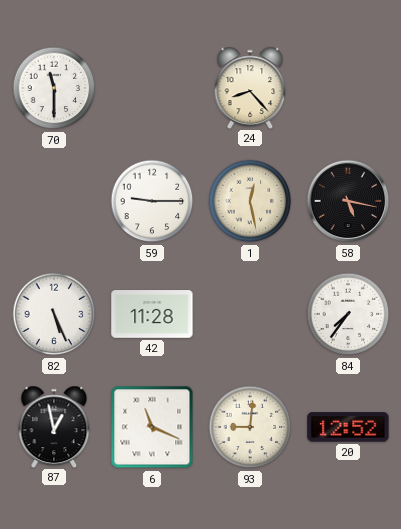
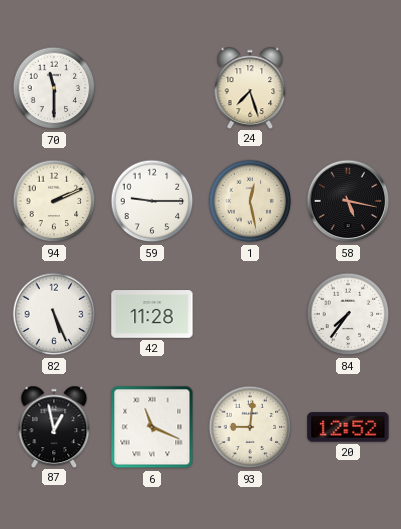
24: 8:23 -> 7:27
94: none -> 2:11
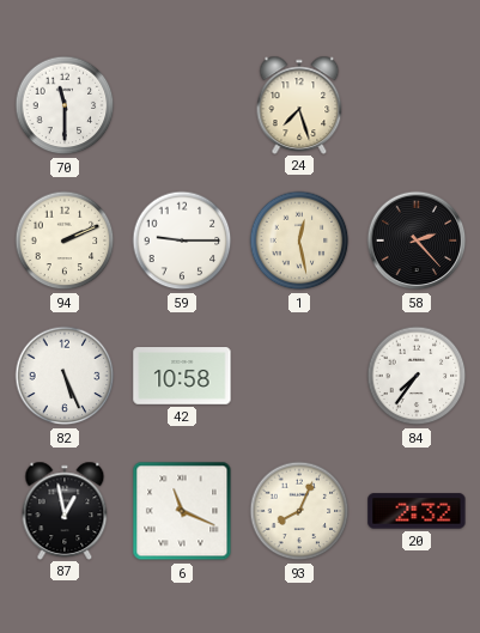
58: 5:17 -> 2:23
42: 11:28 -> 10:58
93: 9:01 -> 8:04
20: 12:52 -> 2:32
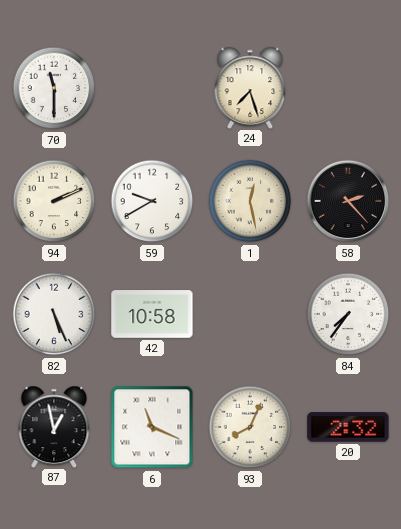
59: 9:15 -> 9:40
